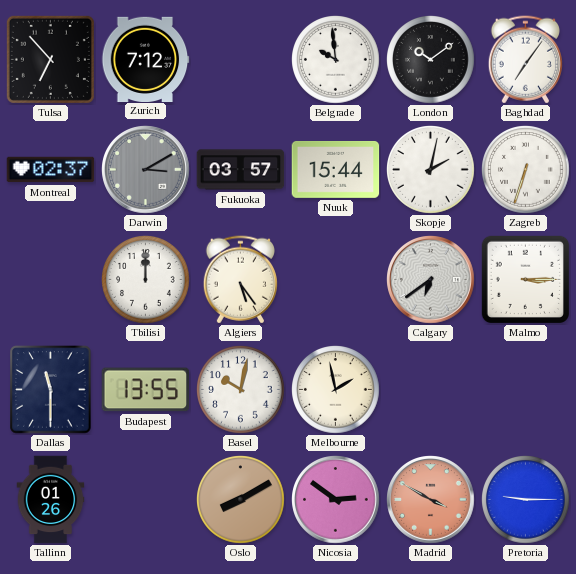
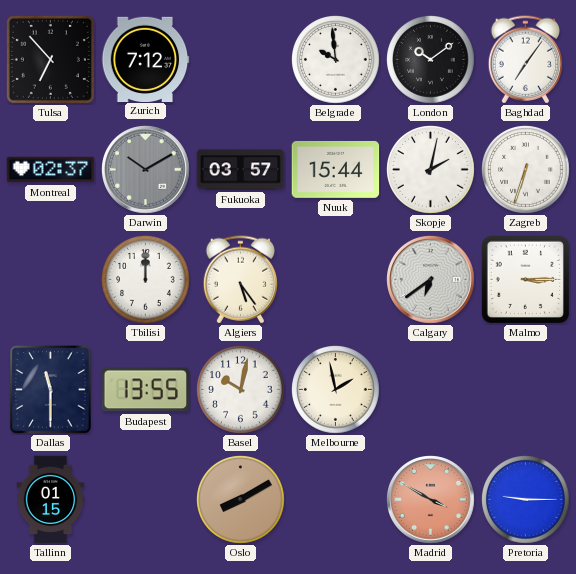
Darwin: 3:10 -> 10:10
Tallinn: 01:26 -> 01:15
Nicosia: 2:51 -> none
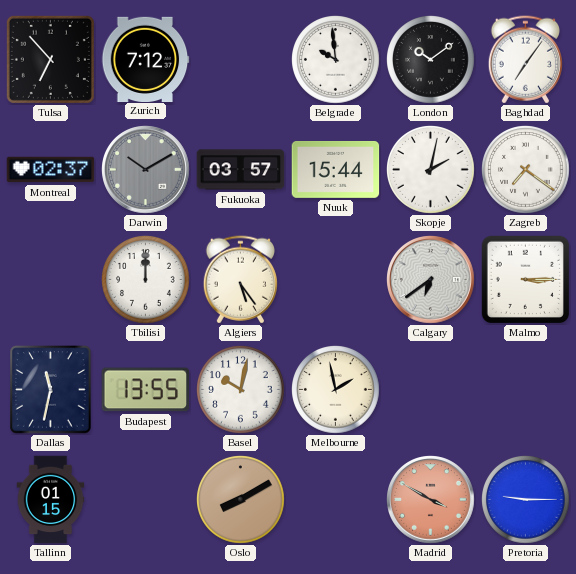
Zagreb: 6:33 -> 7:21
Dallas: 11:30 -> 11:32
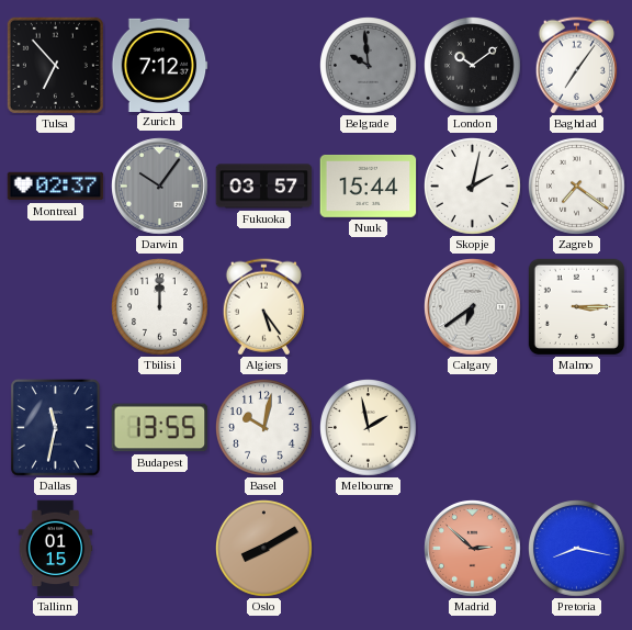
Belgrade dial: white -> grey
Darwin: 10:10 -> 10:06
Madrid: 3:50 -> 2:52
Pretoria: 9:15 -> 8:17
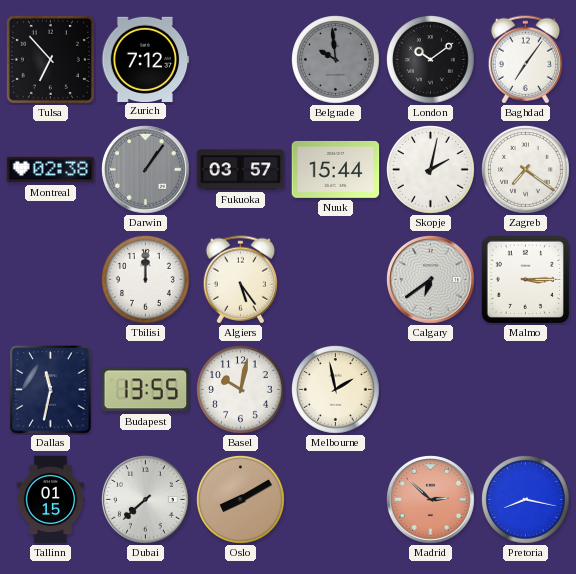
Montreal: 02:37 -> 02:38
Darwin: 10:06 -> 1:06
Dubai: none -> 7:38
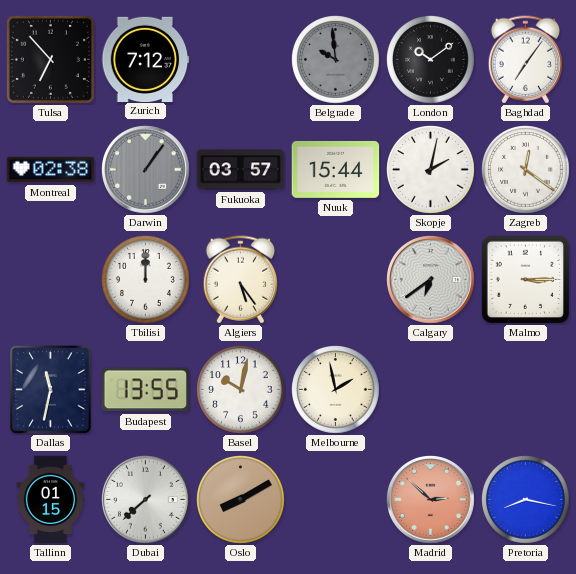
Zagreb: 7:21 -> 12:21
